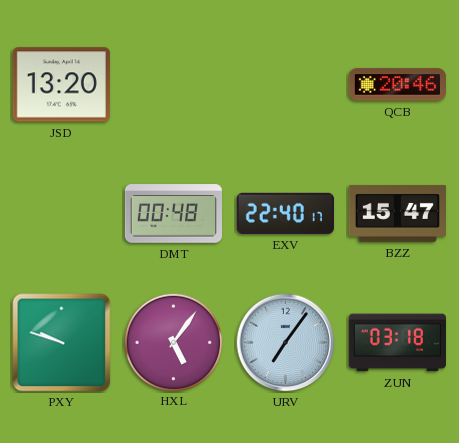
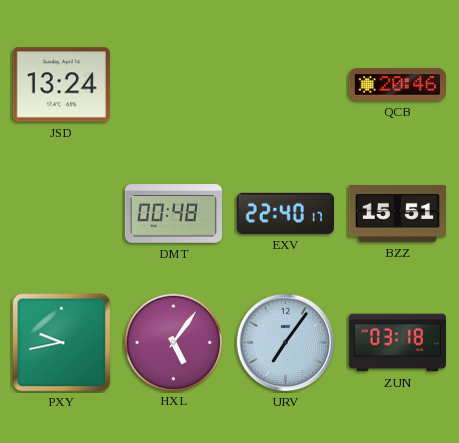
JSD: 13:20 -> 13:24
BZZ: 15:47 -> 15:51
PXY: 9:48 -> 9:43
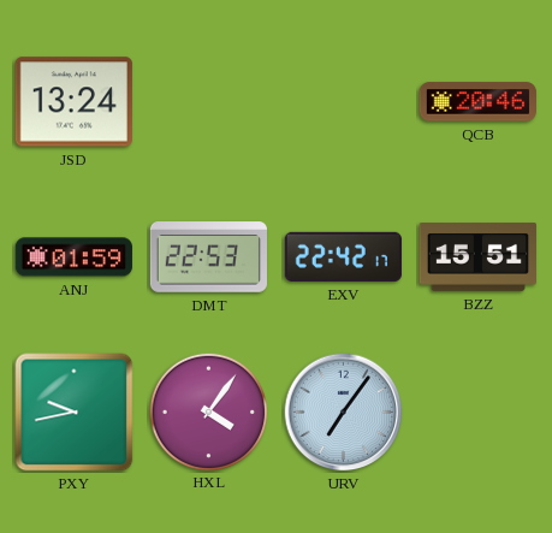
ANJ: none -> 01:59
DMT: 00:48 -> 22:53
EXV: 22:40 -> 22:42
HXL: 5:06 -> 4:06
ZUN: 03:18 -> none
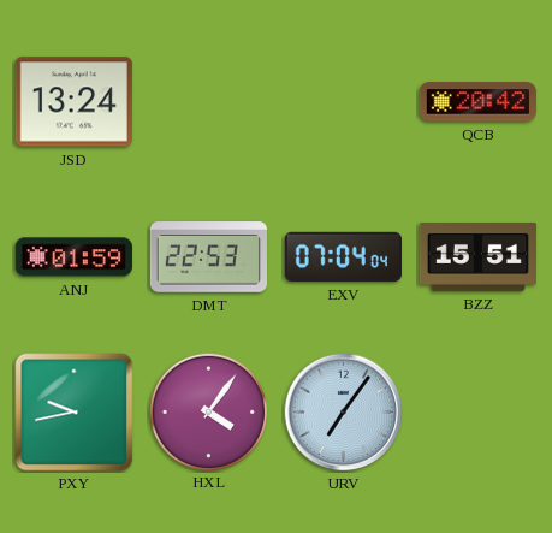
QCB: 20:46 -> 20:42
EXV: 22:42 -> 07:04
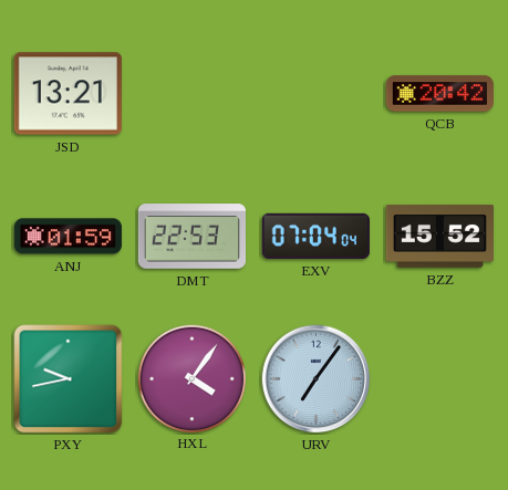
JSD: 13:24 -> 13:21
BZZ: 15:51 -> 15:52
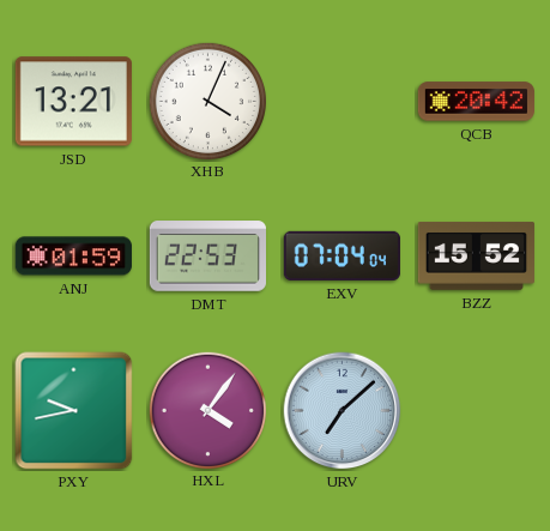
XHB: none -> 4:04
URV: 7:06 -> 7:08
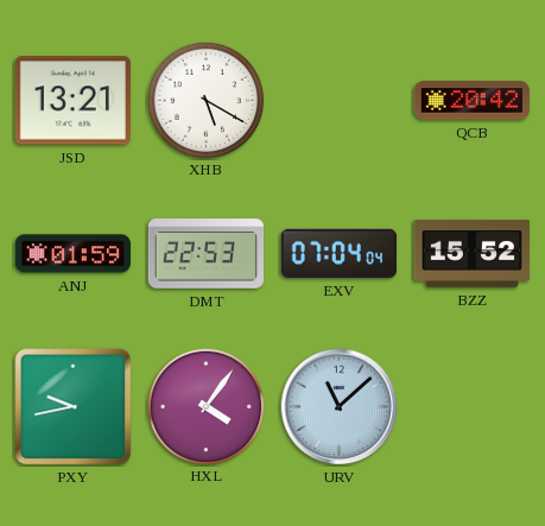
XHB: 4:04 -> 5:20
URV: 7:08 -> 11:08
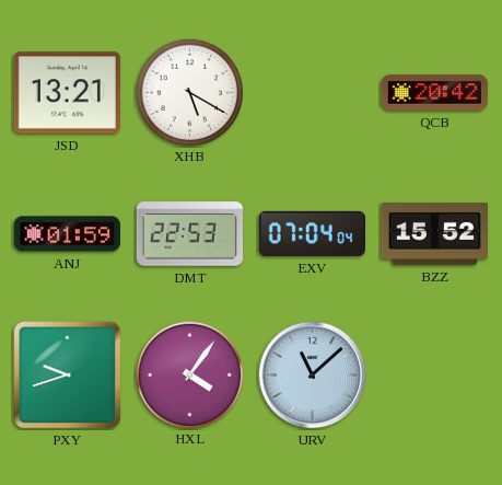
PXY: 9:43 -> 9:42
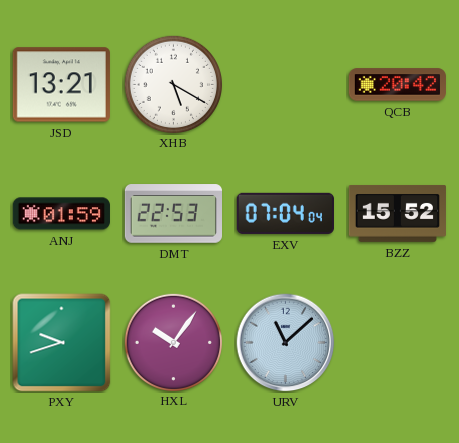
HXL: 4:06 -> 10:06
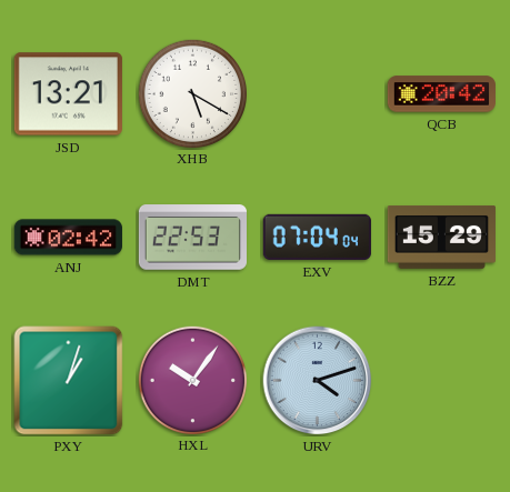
ANJ: 01:59 -> 02:42
BZZ: 15:52 -> 15:29
PXY: 9:42 -> 1:03
URV: 11:08 -> 4:12
